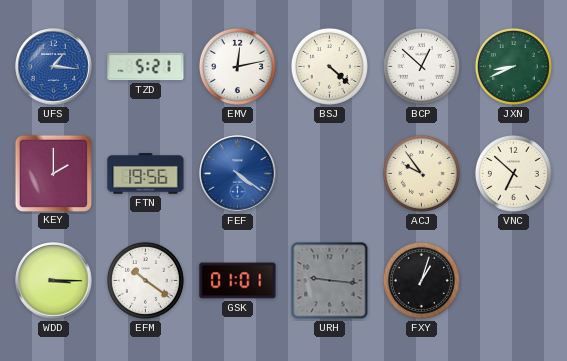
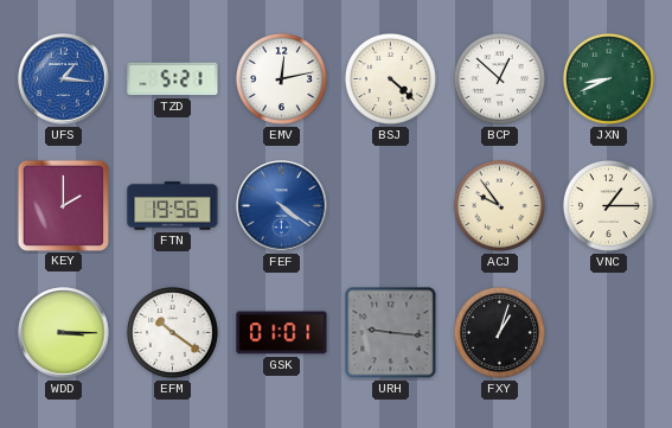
VNC: 6:52 -> 1:15
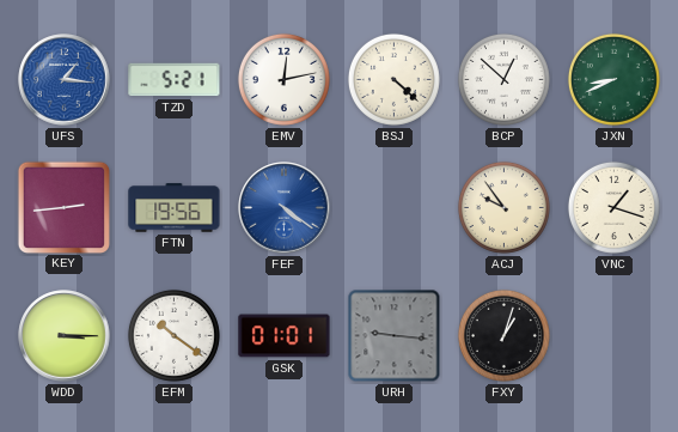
KEY: 2:00 -> 2:44
VNC: 1:15 -> 1:18
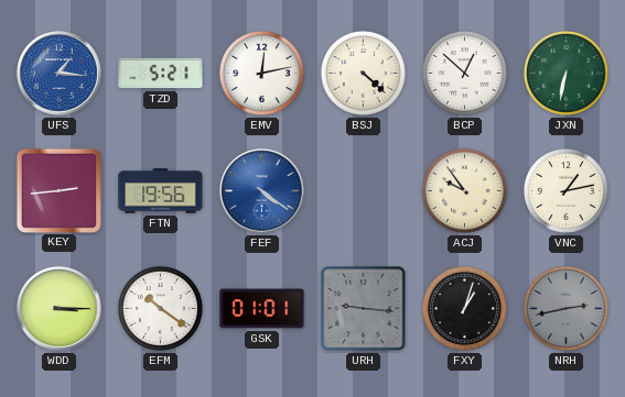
JXN: 8:41 -> 6:32
VNC: 1:18 -> 1:13
NRH: none -> 2:43
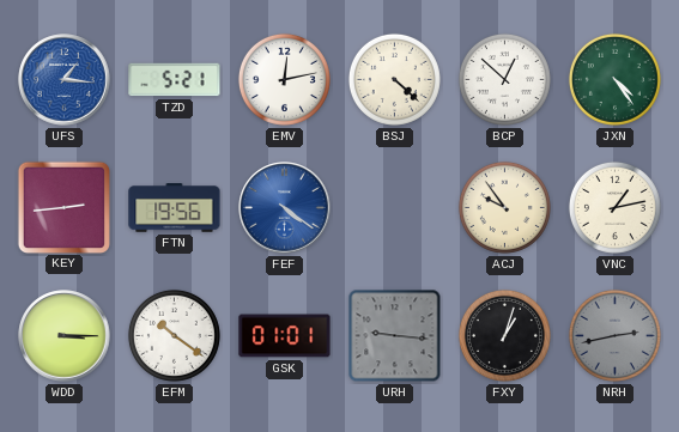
JXN: 6:32 -> 4:24
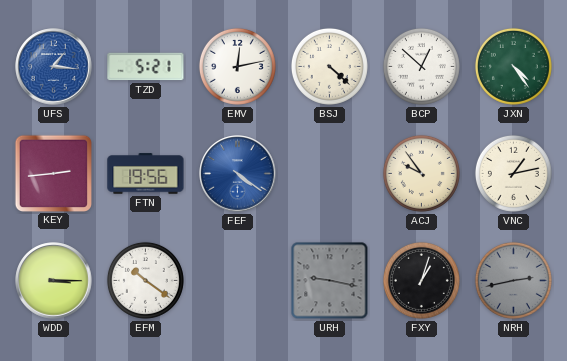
GSK: 01:01 -> none
URH: 9:16 -> 9:17
